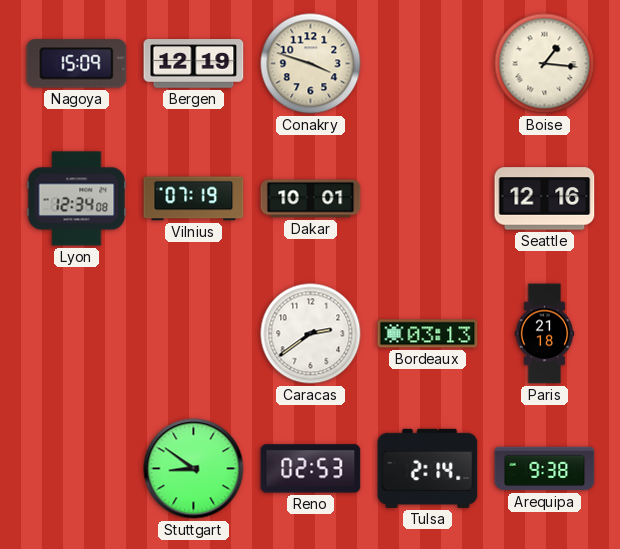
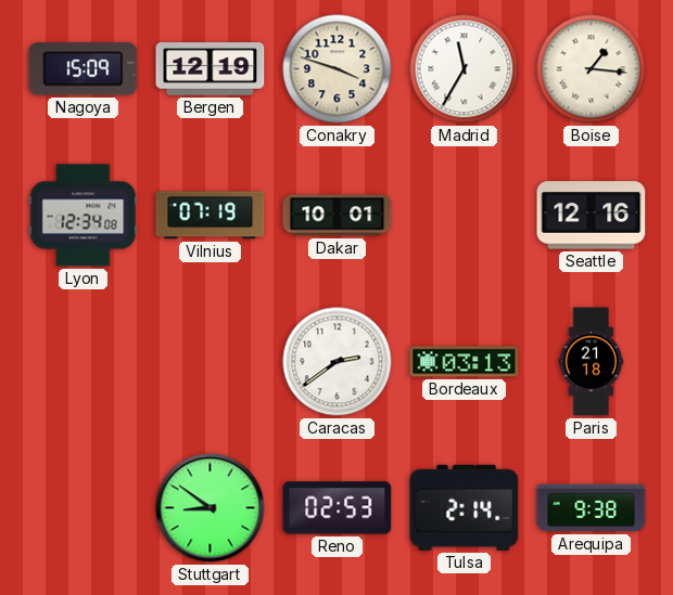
Madrid: none -> 11:35
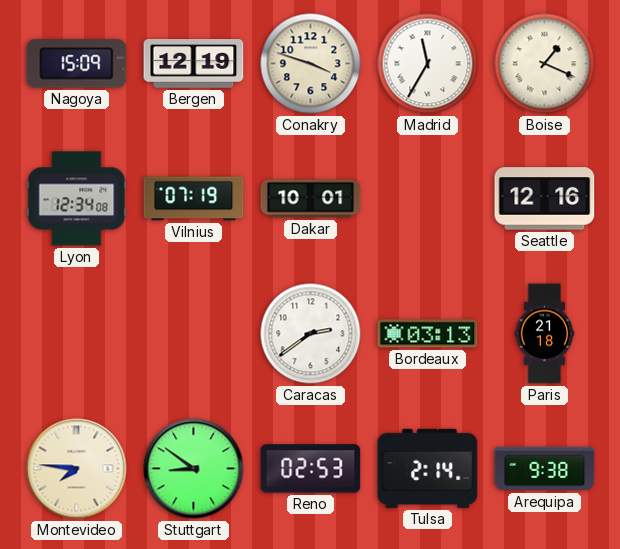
Boise: 1:16 -> 1:19
Montevideo: none -> 7:46
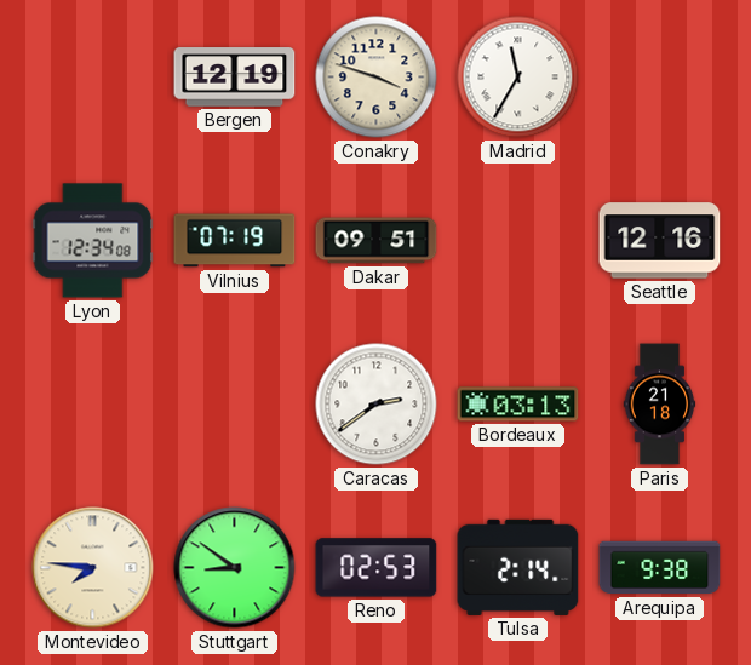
Nagoya: 15:09 -> none
Boise: 1:19 -> none
Dakar: 10:01 -> 09:51
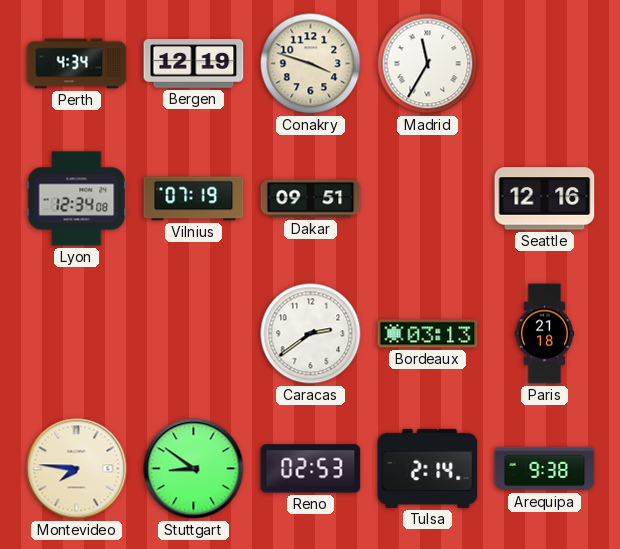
Perth: none -> 4:34
